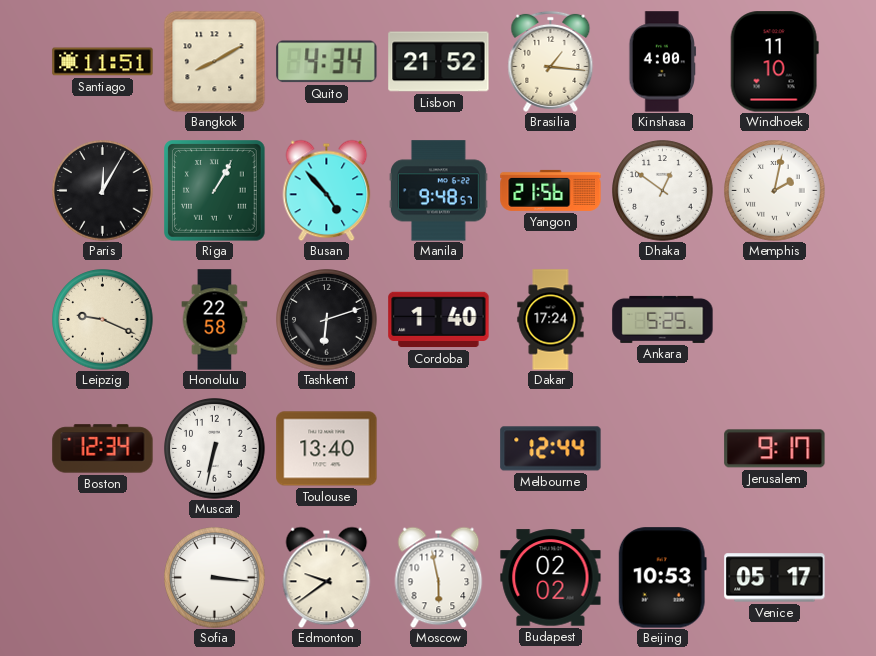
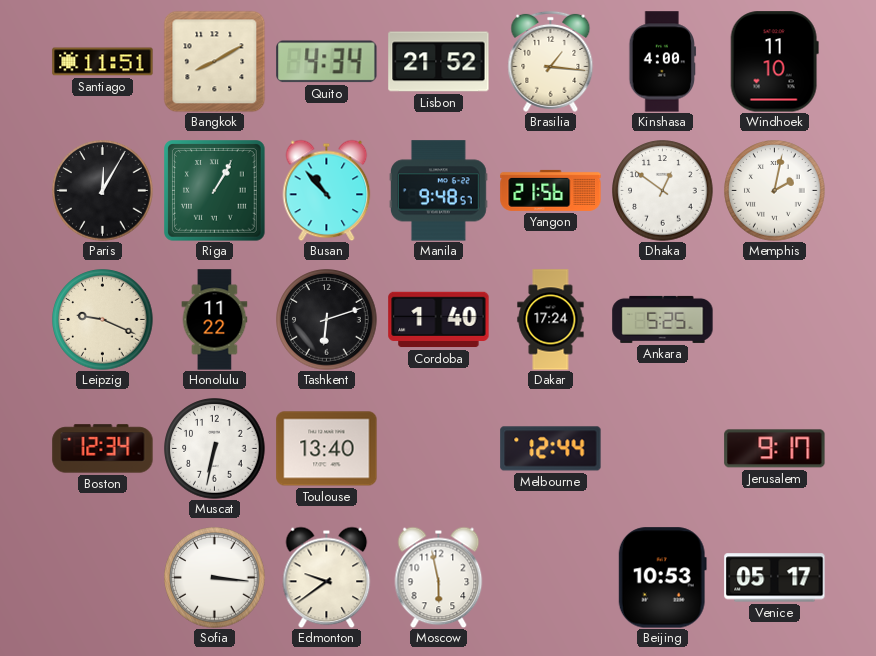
Busan: 4:53 -> 10:53
Honolulu: 22:58 -> 11:22
Budapest: 02:02 -> none
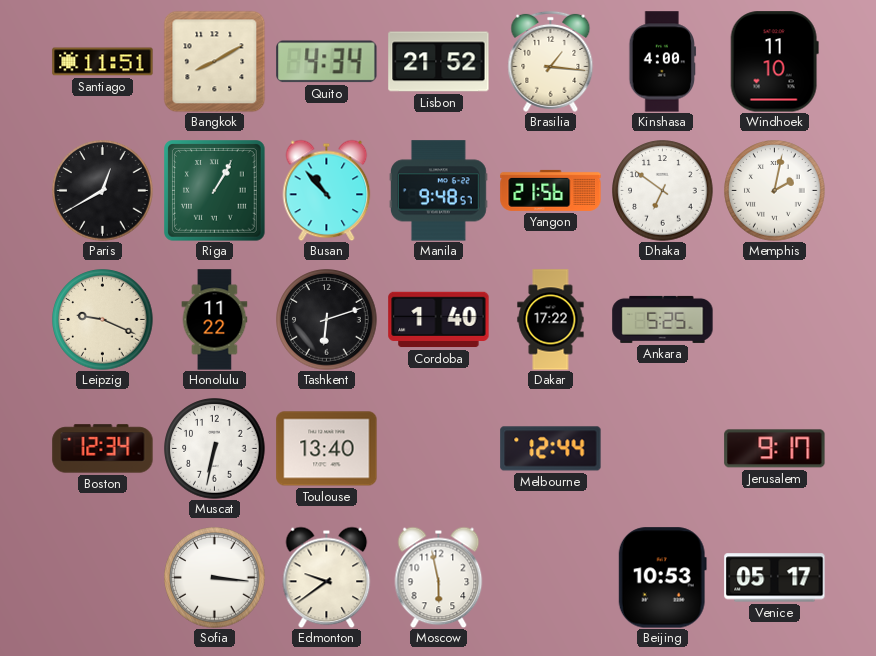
Paris: 12:05 -> 12:40
Dhaka: 12:51 -> 6:51
Dakar: 17:24 -> 17:22
